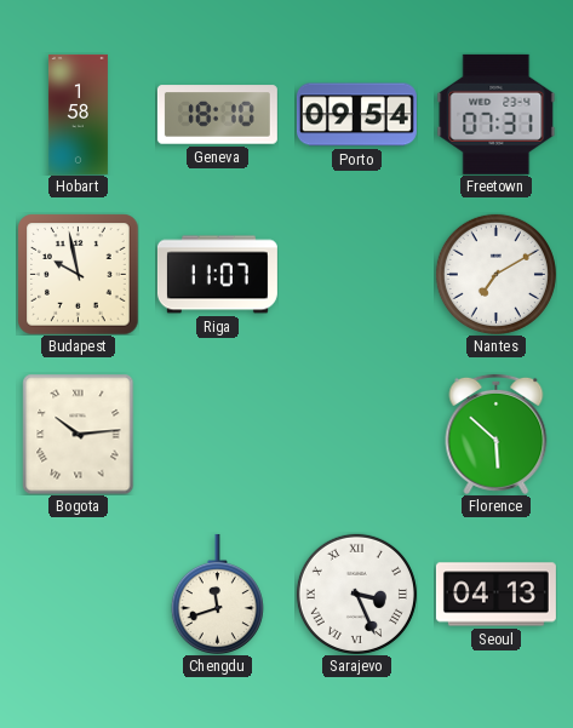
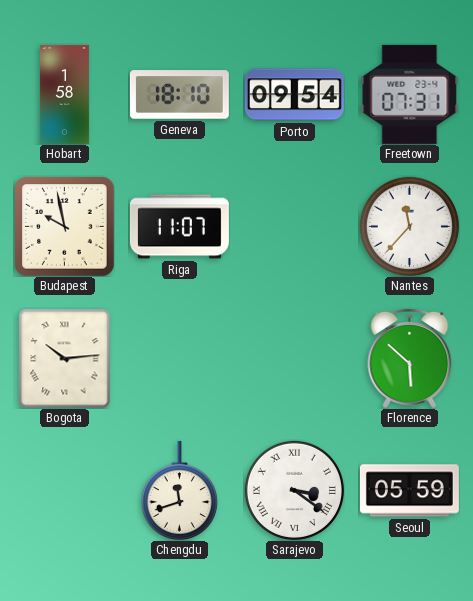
Nantes: 7:10 -> 11:37
Sarajevo: 3:26 -> 3:21
Seoul: 04:13 -> 05:59
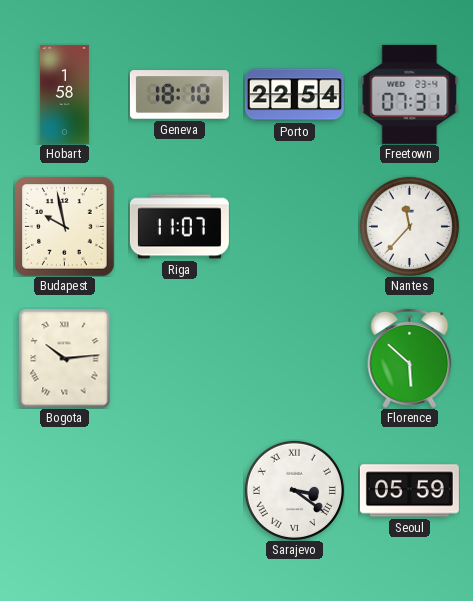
Porto: 09:54 -> 22:54
Chengdu: 11:42 -> none
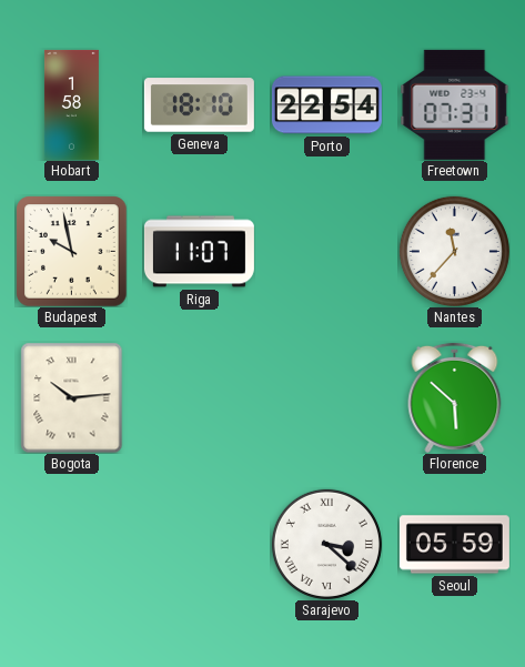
Sarajevo: 3:21 -> 3:22
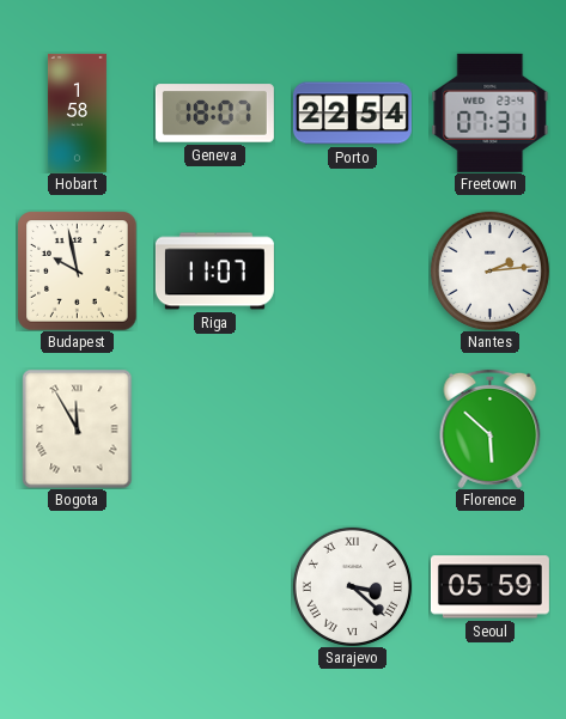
Geneva: 18:10 -> 18:07
Nantes: 11:37 -> 2:14
Bogota: 10:14 -> 11:55
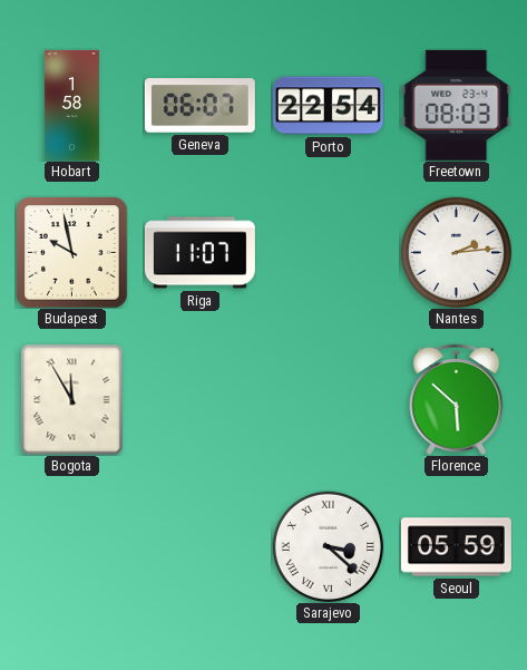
Geneva: 18:07 -> 06:07
Freetown: 07:31 -> 08:03
